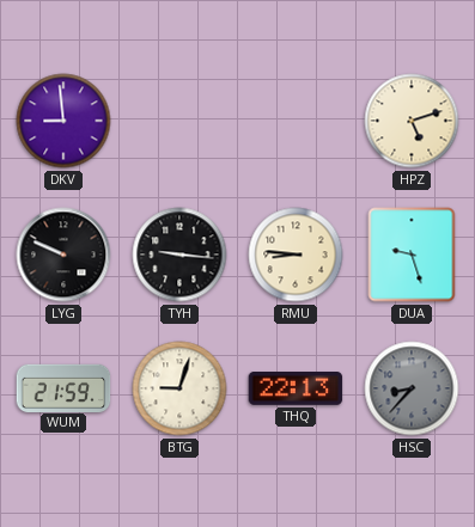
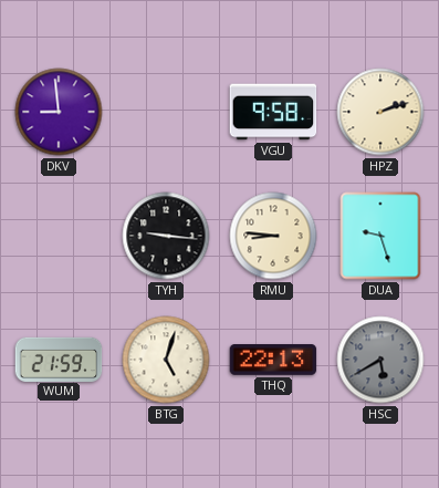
VGU: none -> 9:58
HPZ: 5:12 -> 2:12
LYG: 9:49 -> none
BTG: 9:03 -> 5:03
HSC: 8:37 -> 5:40
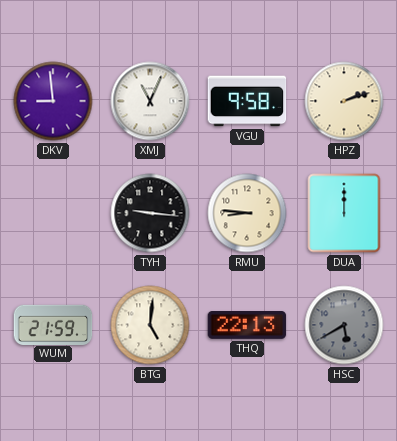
XMJ: none -> 11:04
DUA: 9:27 -> 12:00
BTG: 5:03 -> 5:01
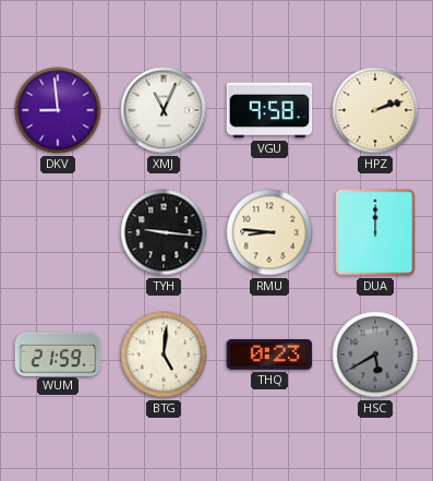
THQ: 22:13 -> 0:23
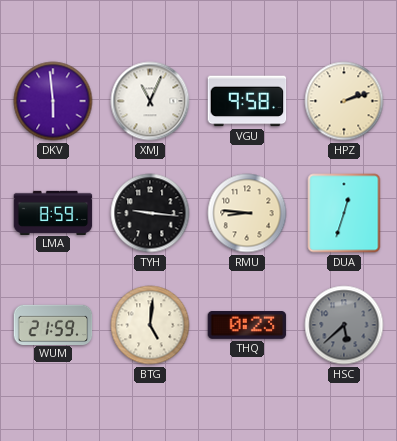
DKV: 8:59 -> 5:59
LMA: none -> 8:59
DUA: 12:00 -> 12:33
HSC: 5:40 -> 5:38
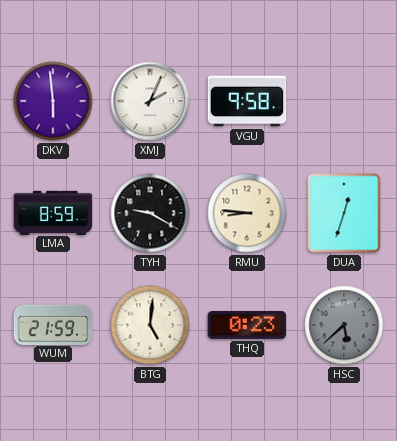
XMJ: 11:04 -> 2:04
HPZ: 2:12 -> none
TYH: 9:16 -> 9:20
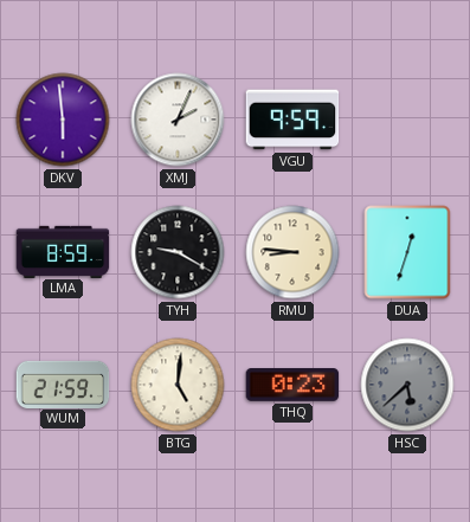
VGU: 9:58 -> 9:59
